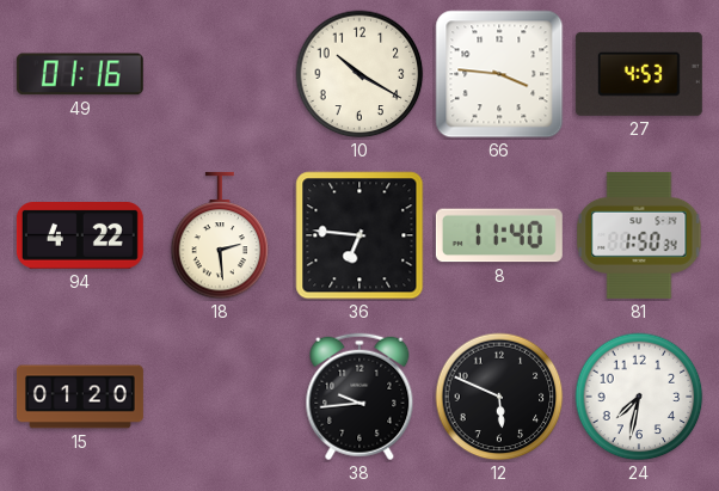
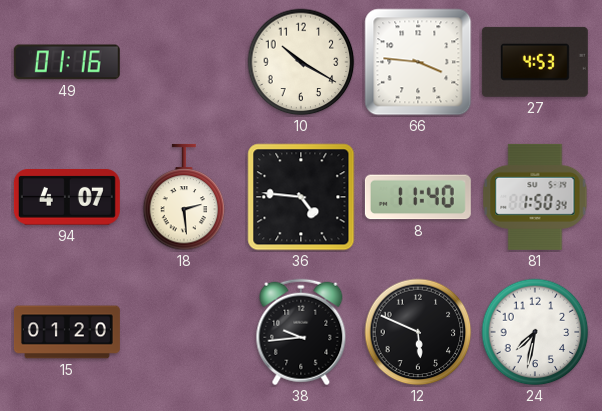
94: 4:22 -> 4:07
36: 6:46 -> 4:46
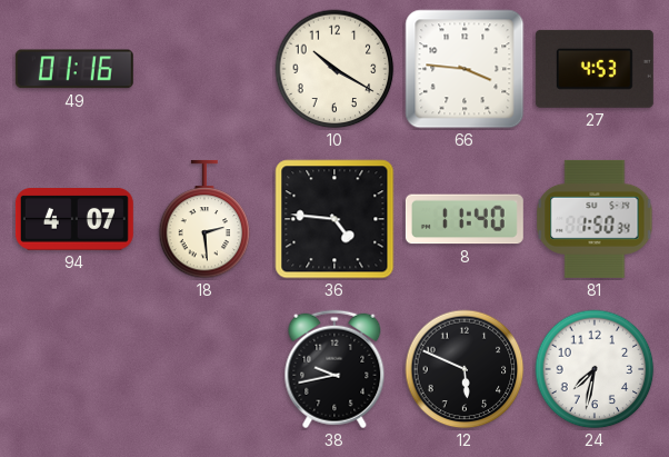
15: 01:20 -> none
38: 9:44 -> 9:43
